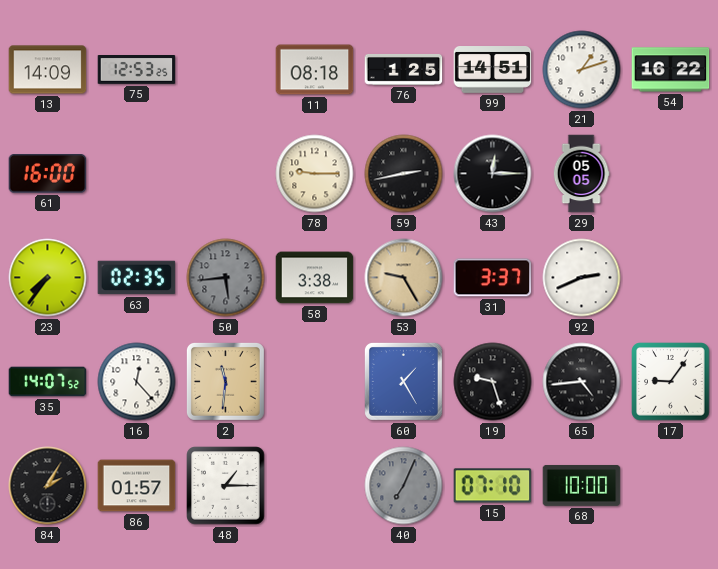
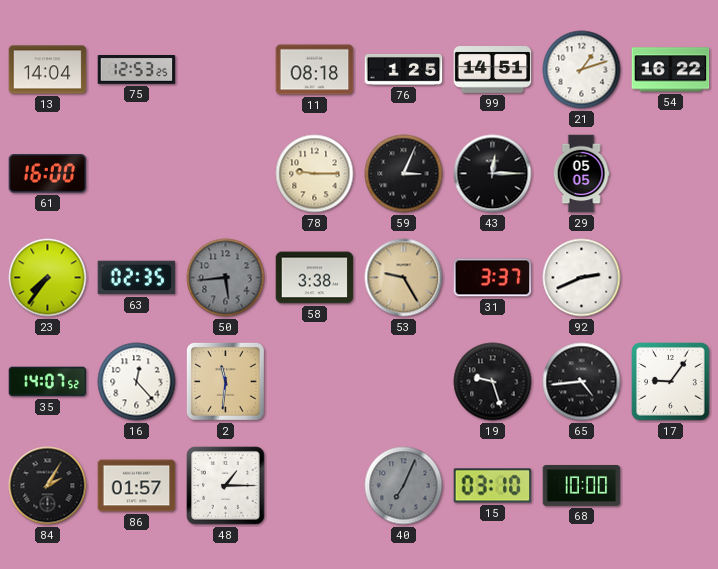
13: 14:09 -> 14:04
59: 2:43 -> 3:04
60: 1:25 -> none
15: 07:10 -> 03:10
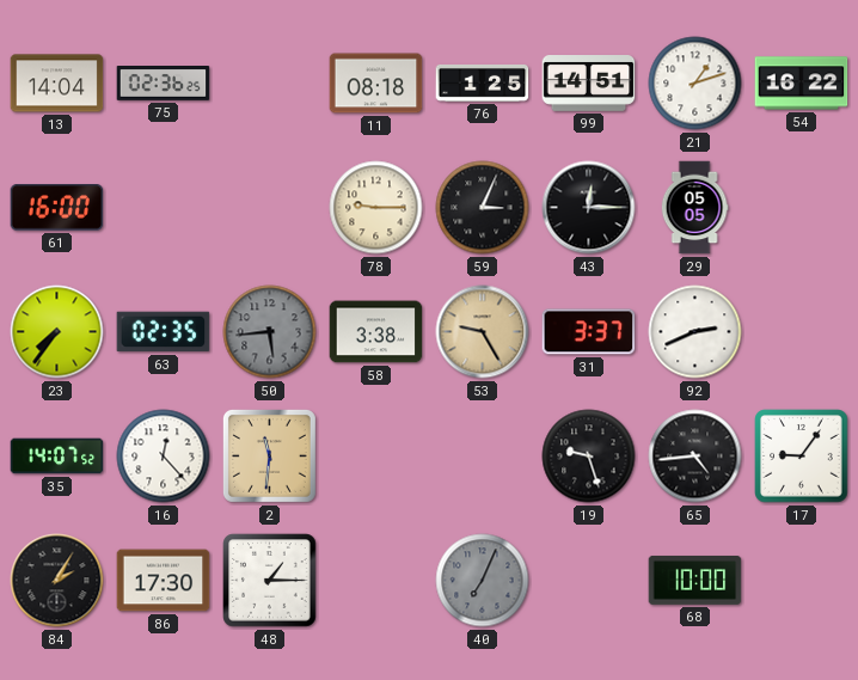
75: 12:53 -> 02:36
86: 01:57 -> 17:30
15: 03:10 -> none
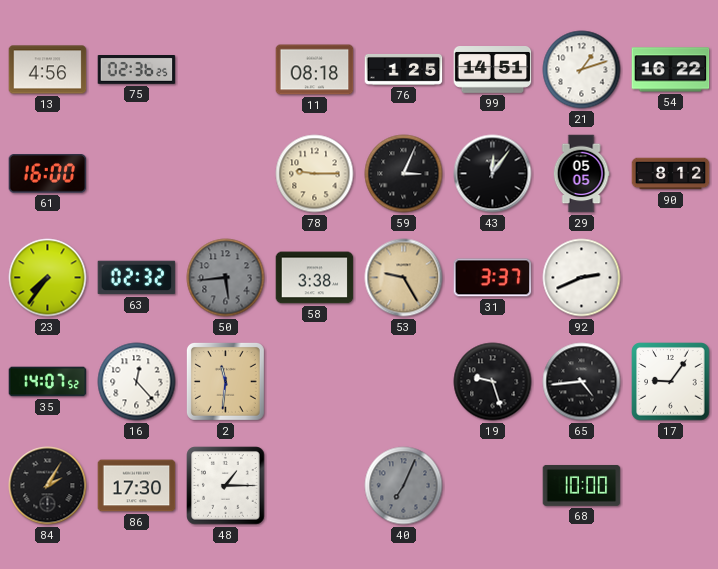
13: 14:04 -> 4:56
43: 12:15 -> 12:06
90: none -> 8:12
63: 02:35 -> 02:32
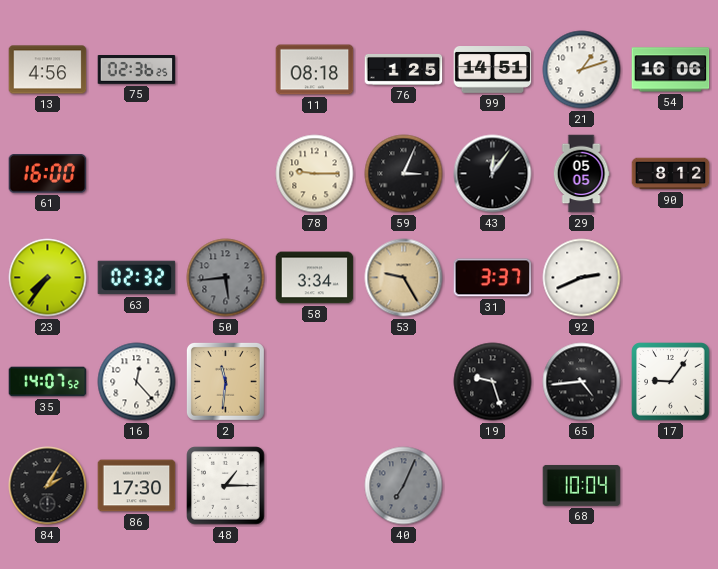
54: 16:22 -> 16:06
58: 3:38 -> 3:34
68: 10:00 -> 10:04
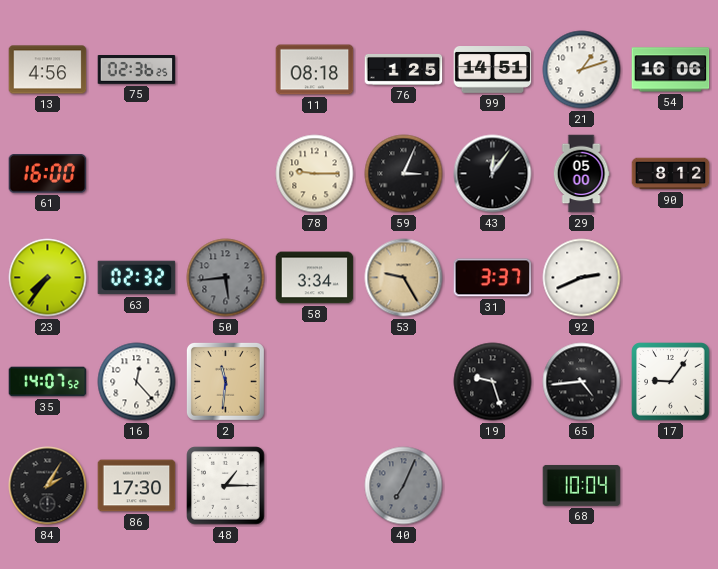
29: 05:05 -> 05:00
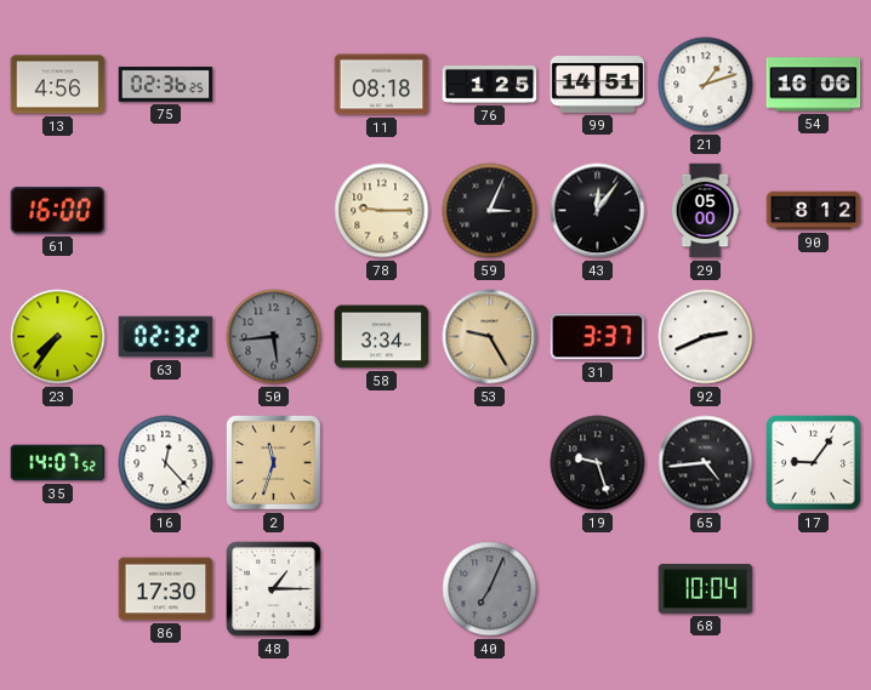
2: 11:31 -> 11:33
84: 2:05 -> none
